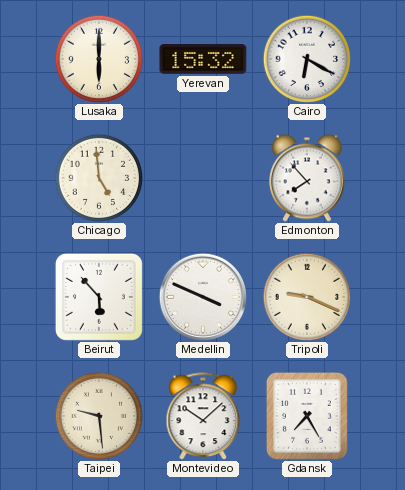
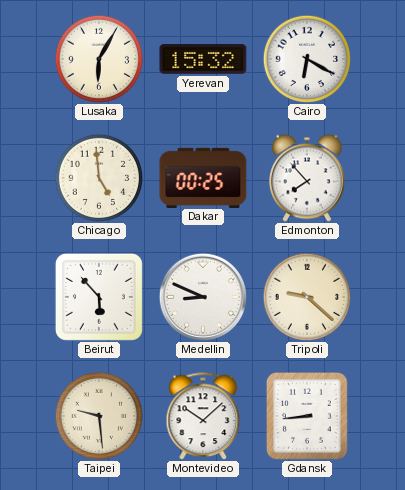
Lusaka: 6:00 -> 6:05
Dakar: none -> 00:25
Medellin: 3:49 -> 8:49
Tripoli: 9:19 -> 9:22
Gdansk: 7:25 -> 8:44
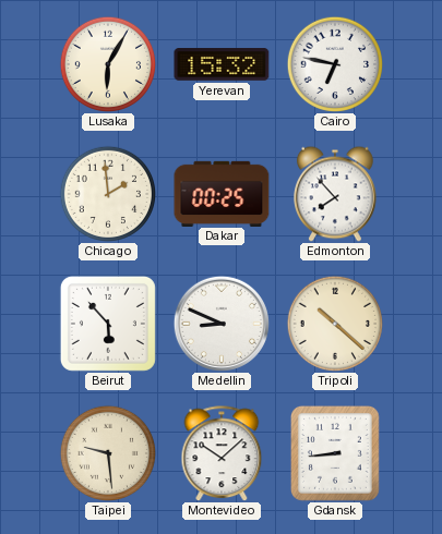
Cairo: 6:20 -> 6:47
Chicago: 4:59 -> 1:59
Tripoli: 9:22 -> 10:22
